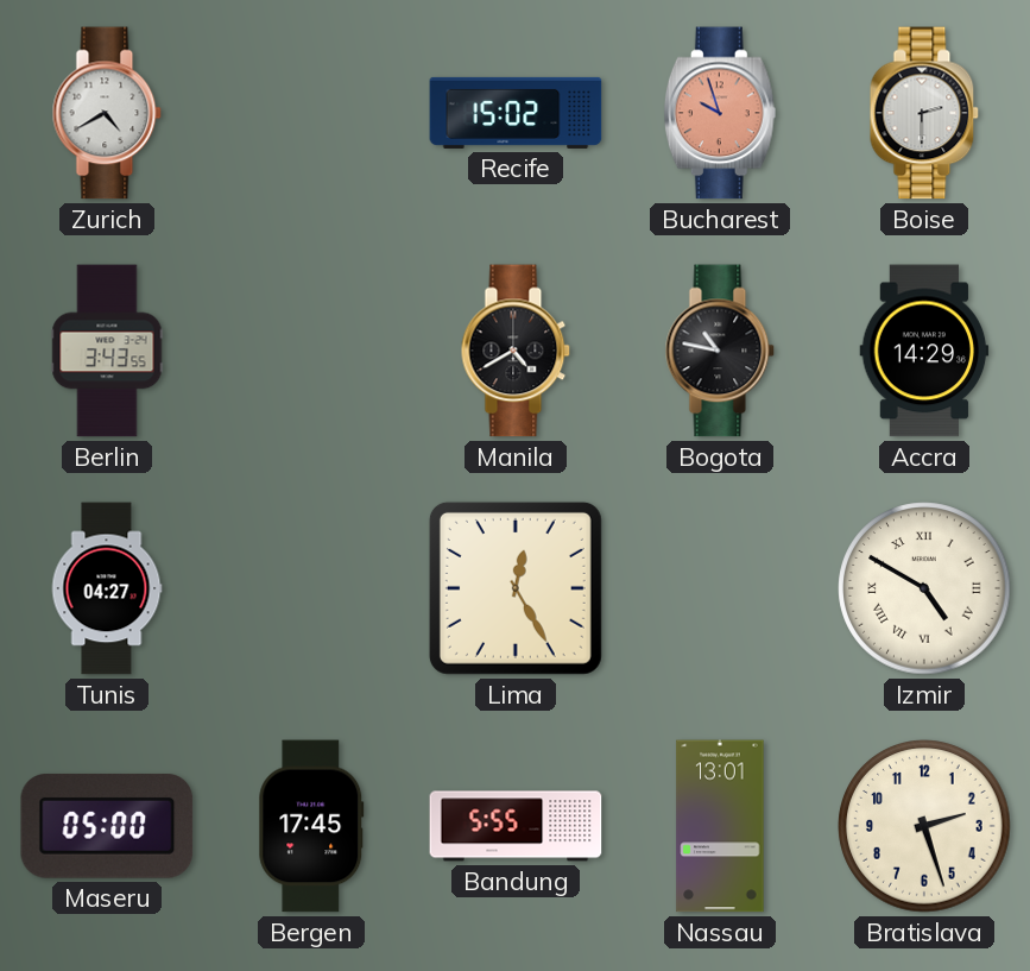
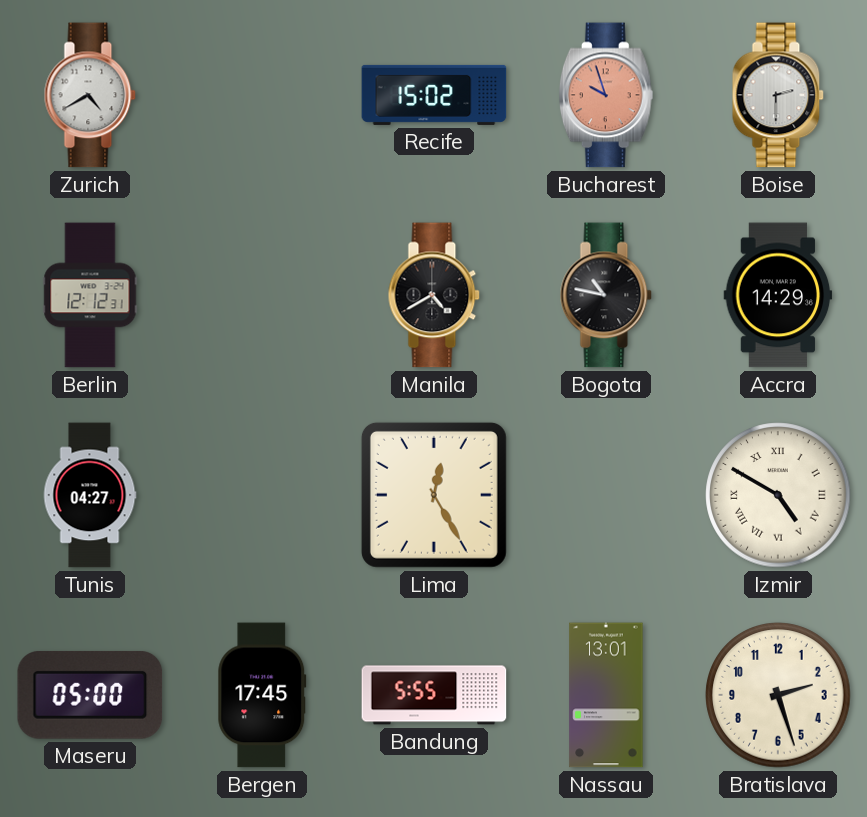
Berlin: 3:43 -> 12:12
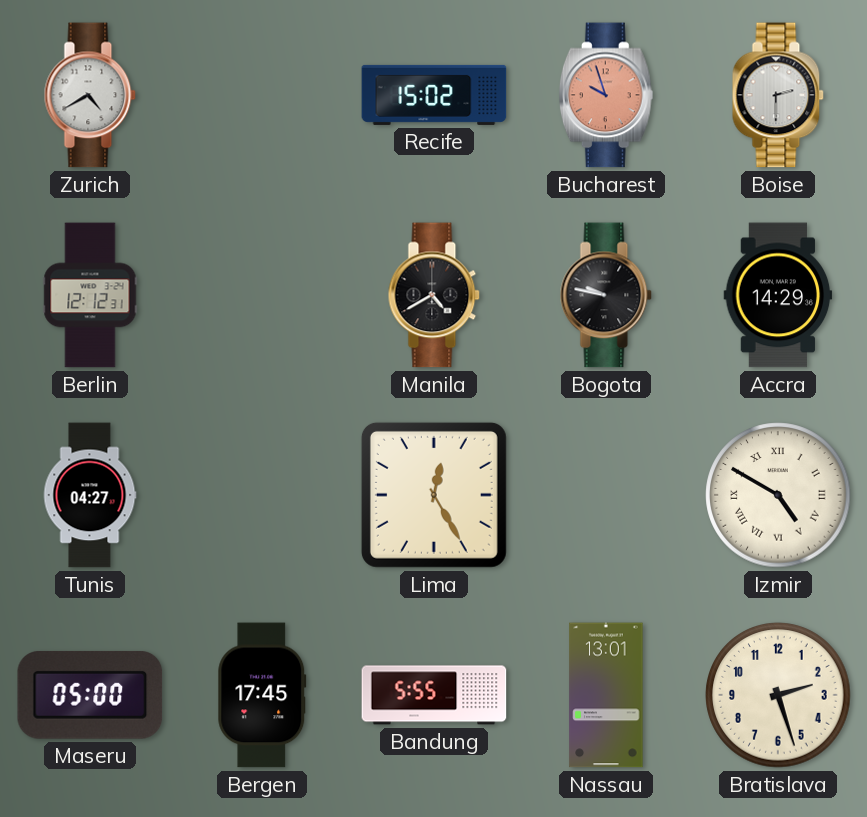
Bogota: 10:47 -> 9:47
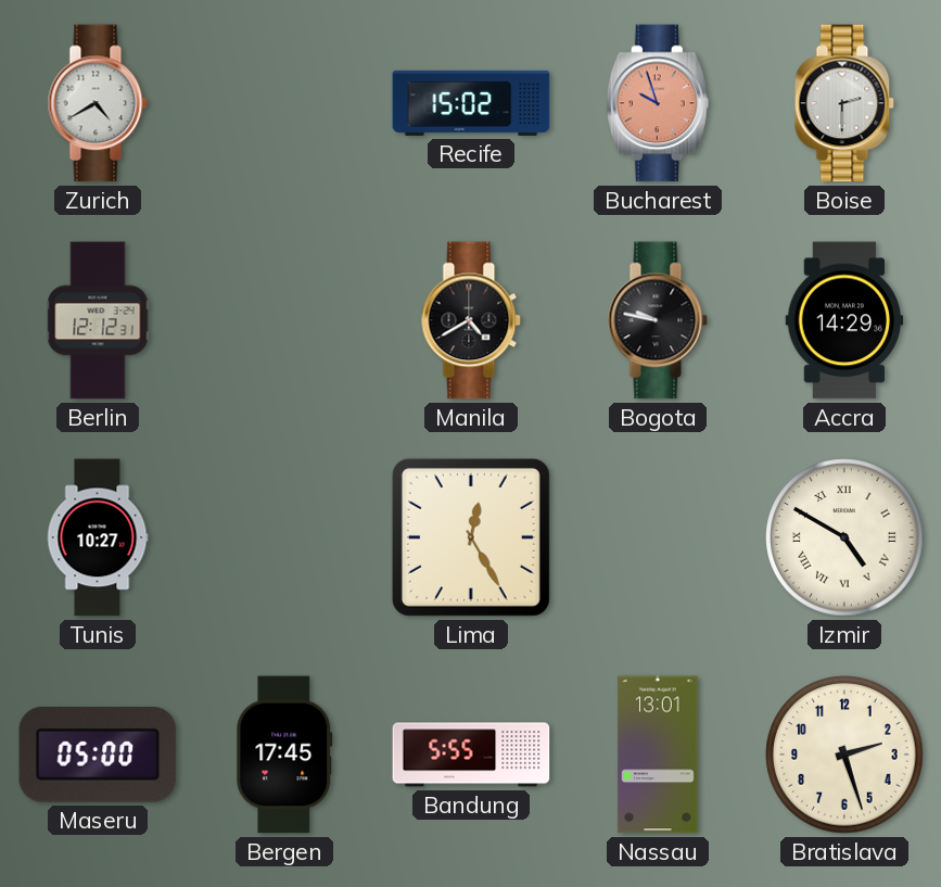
Tunis: 04:27 -> 10:27
